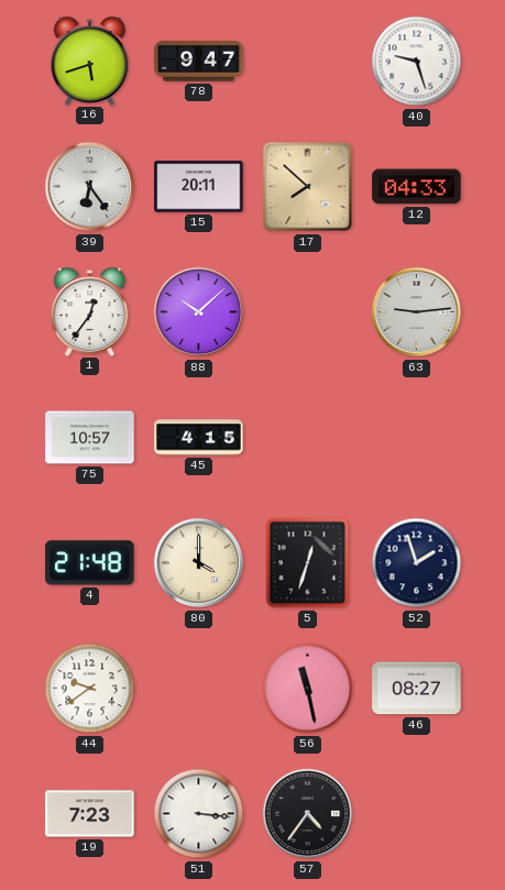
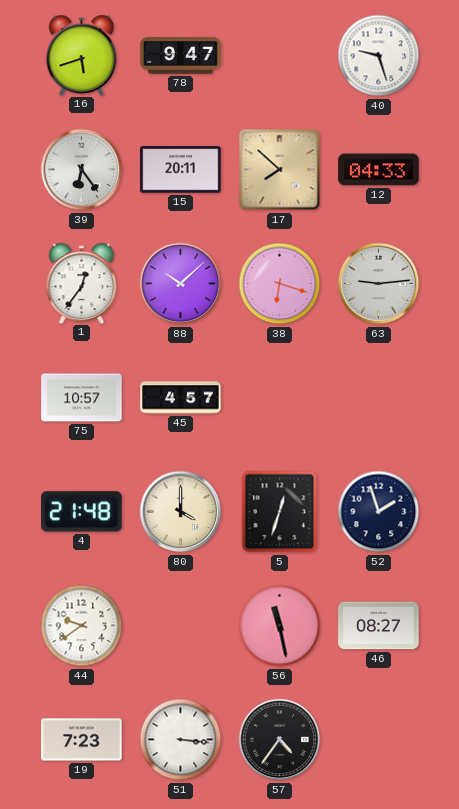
38: none -> 6:18
45: 4:15 -> 4:57
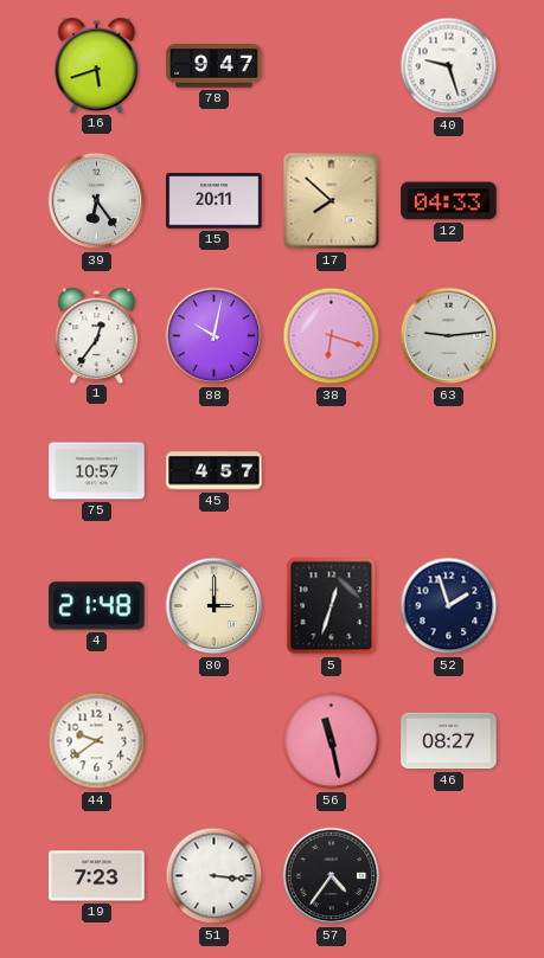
88: 10:08 -> 10:02
80: 4:00 -> 3:00
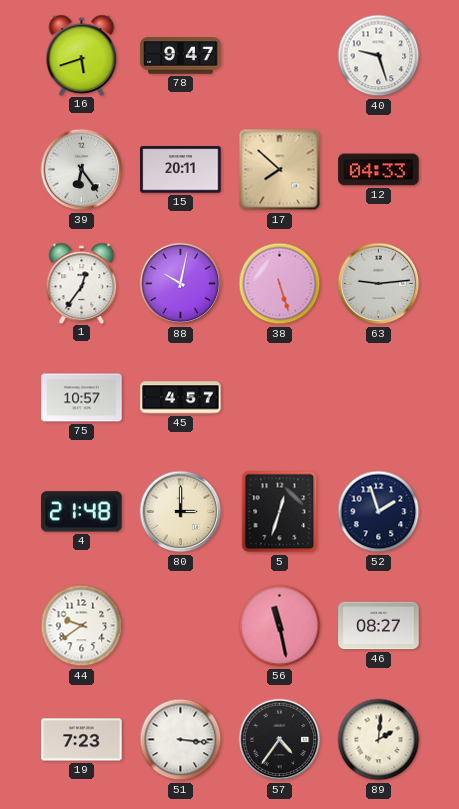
38: 6:18 -> 5:27
89: none -> 2:01
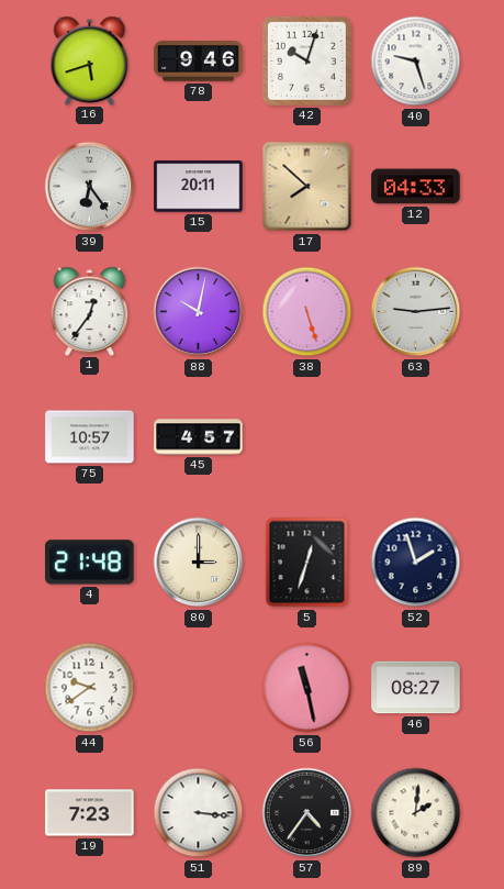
78: 9:47 -> 9:46
42: none -> 10:03
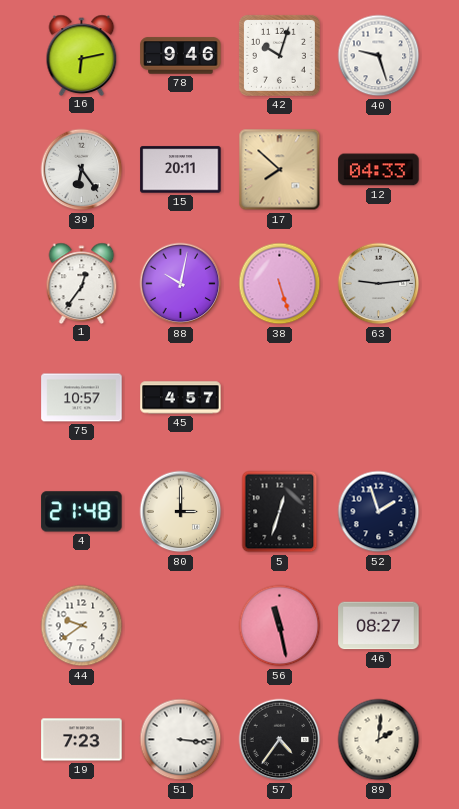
16: 5:42 -> 6:13
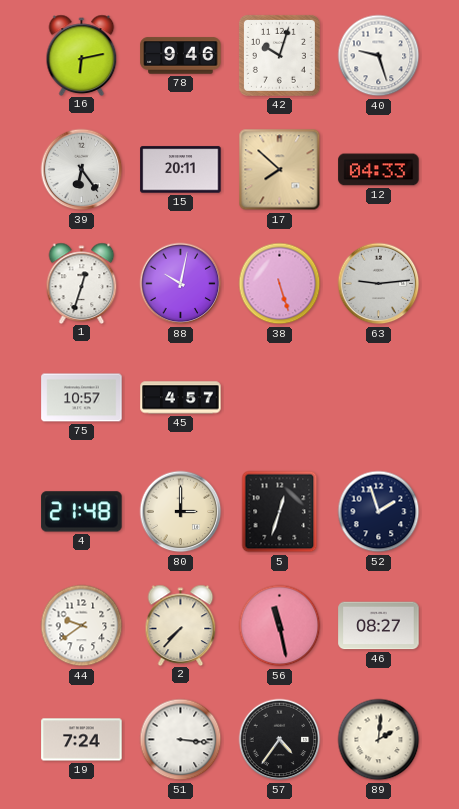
1: 12:36 -> 12:33
2: none -> 7:37
19: 7:23 -> 7:24
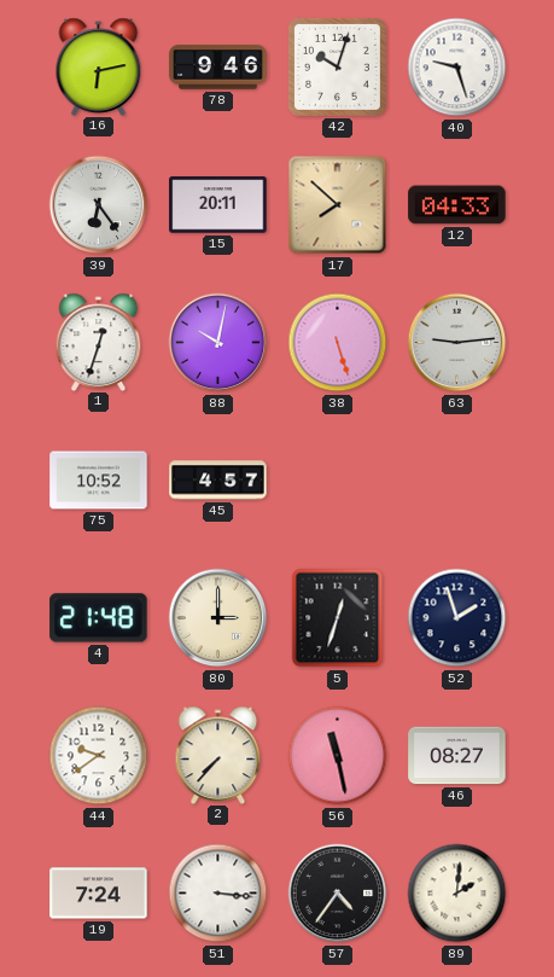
75: 10:57 -> 10:52
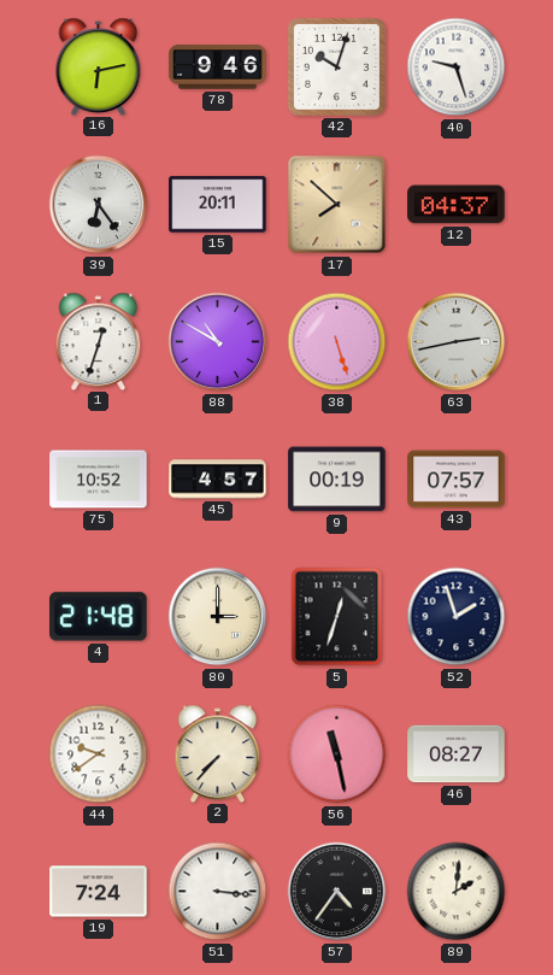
12: 04:33 -> 04:37
88: 10:02 -> 10:50
63: 9:14 -> 2:43
9: none -> 00:19
43: none -> 07:57
